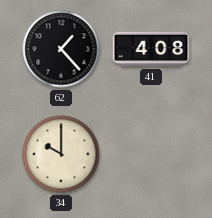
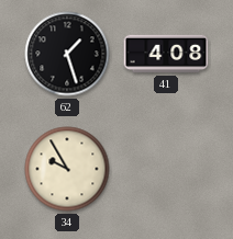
62: 1:23 -> 1:27
34: 10:00 -> 9:55
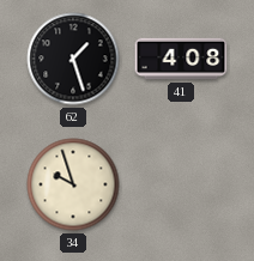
34: 9:55 -> 9:57
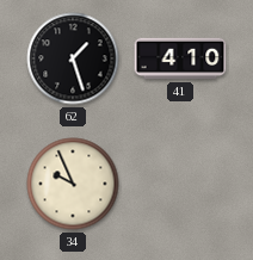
41: 4:08 -> 4:10
34: 9:57 -> 9:56
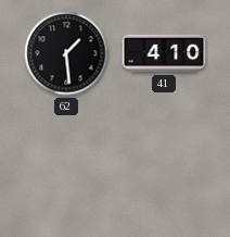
62: 1:27 -> 1:29
34: 9:56 -> none
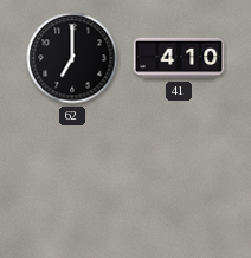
62: 1:29 -> 7:00
